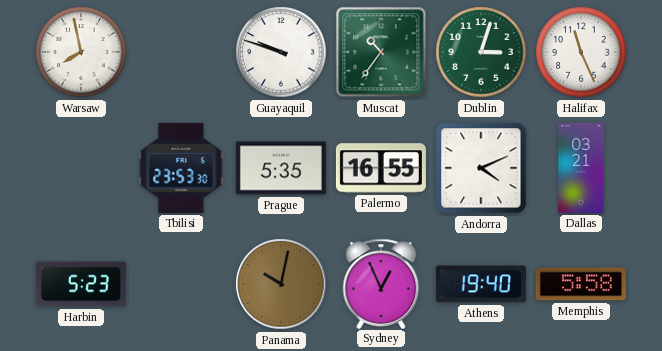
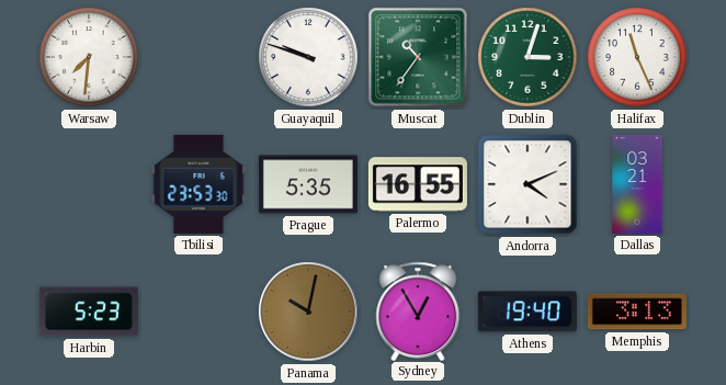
Warsaw: 7:58 -> 7:31
Sydney: 12:56 -> 12:55
Memphis: 5:58 -> 3:13
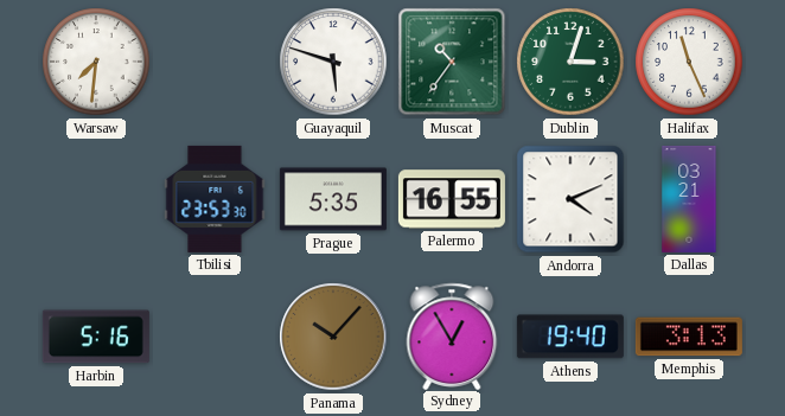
Guayaquil: 9:48 -> 5:48
Harbin: 5:23 -> 5:16
Panama: 10:02 -> 10:07
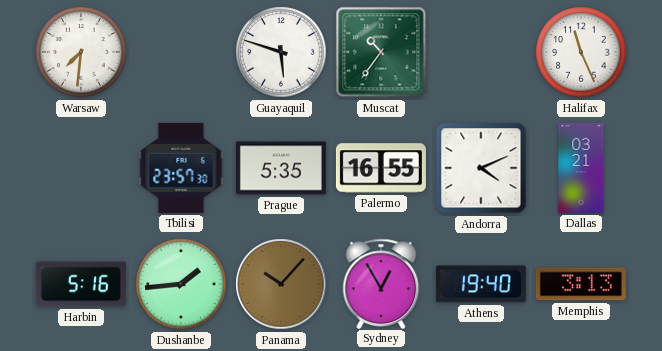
Dublin: 3:03 -> none
Tbilisi: 23:53 -> 23:57
Dushanbe: none -> 1:44
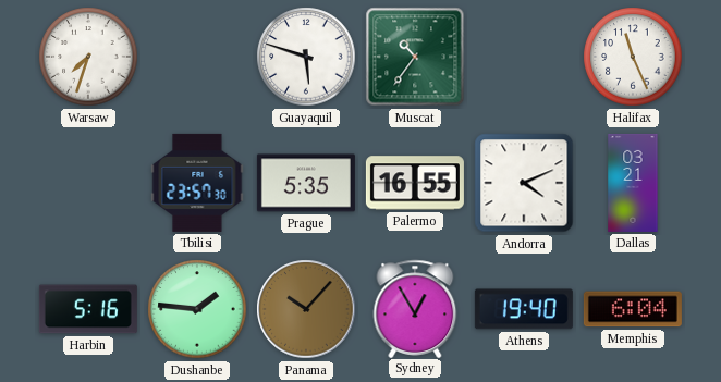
Warsaw: 7:31 -> 7:33
Dushanbe: 1:44 -> 1:46
Memphis: 3:13 -> 6:04
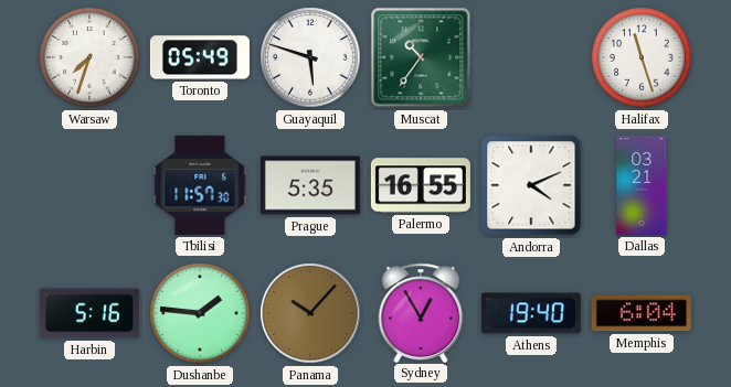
Toronto: none -> 05:49
Halifax: 11:26 -> 11:27
Tbilisi: 23:57 -> 11:57
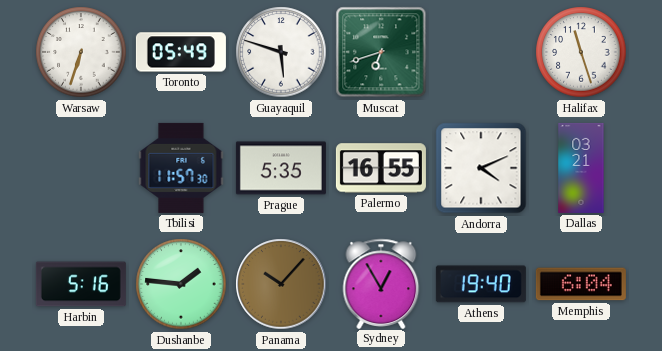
Warsaw: 7:33 -> 6:33
Muscat: 10:36 -> 6:42
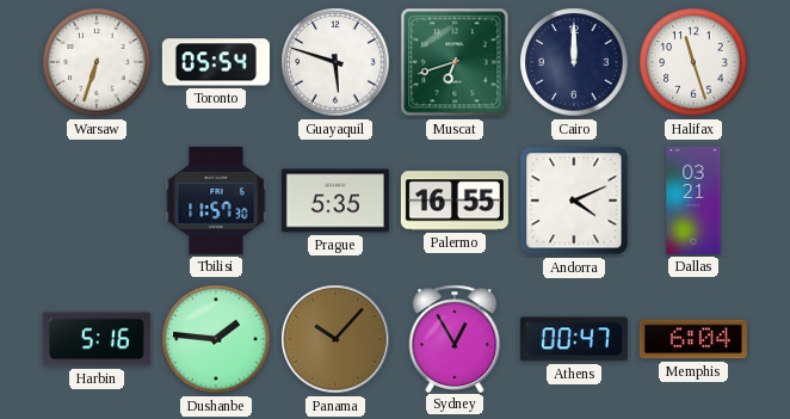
Toronto: 05:49 -> 05:54
Cairo: none -> 12:00
Athens: 19:40 -> 00:47
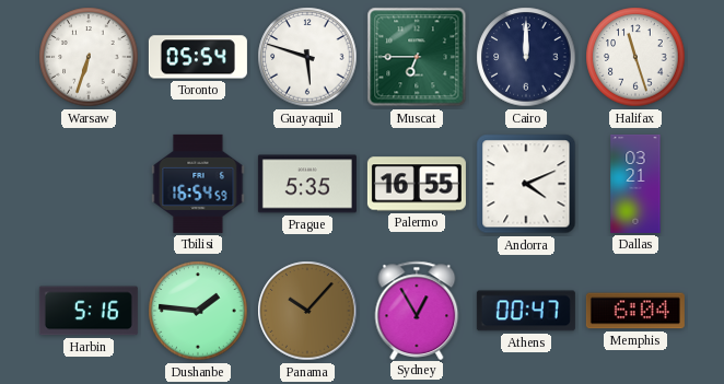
Muscat: 6:42 -> 6:45
Tbilisi: 11:57 -> 16:54
